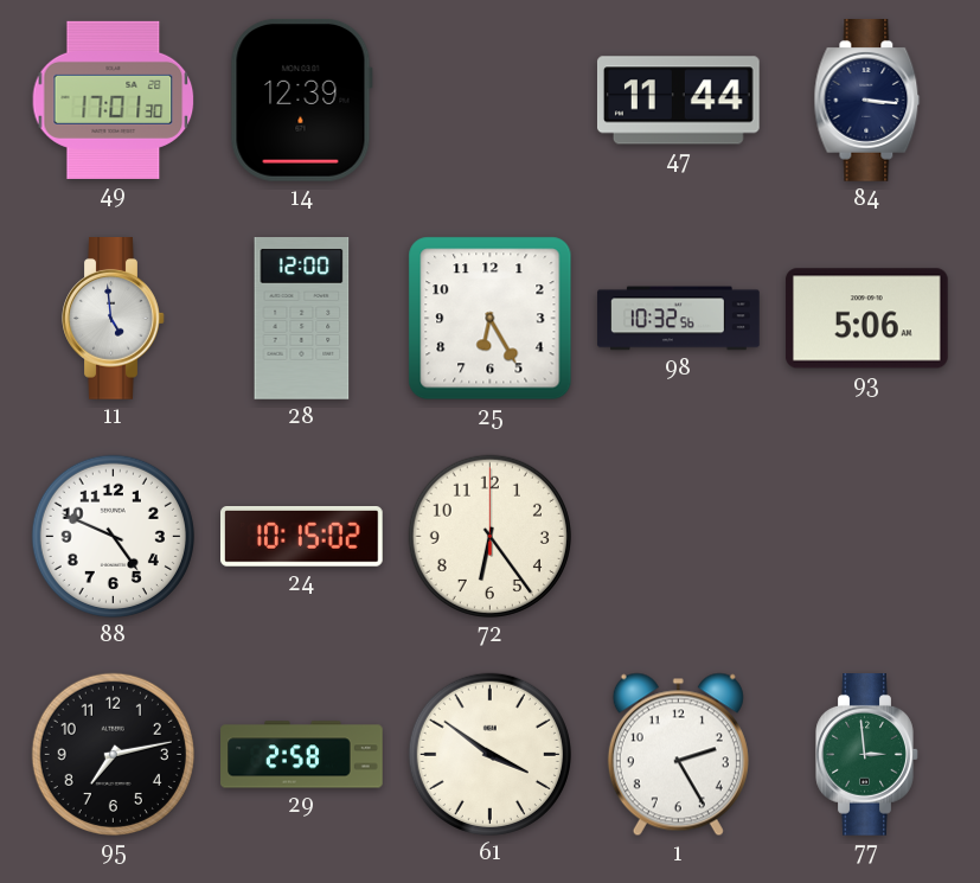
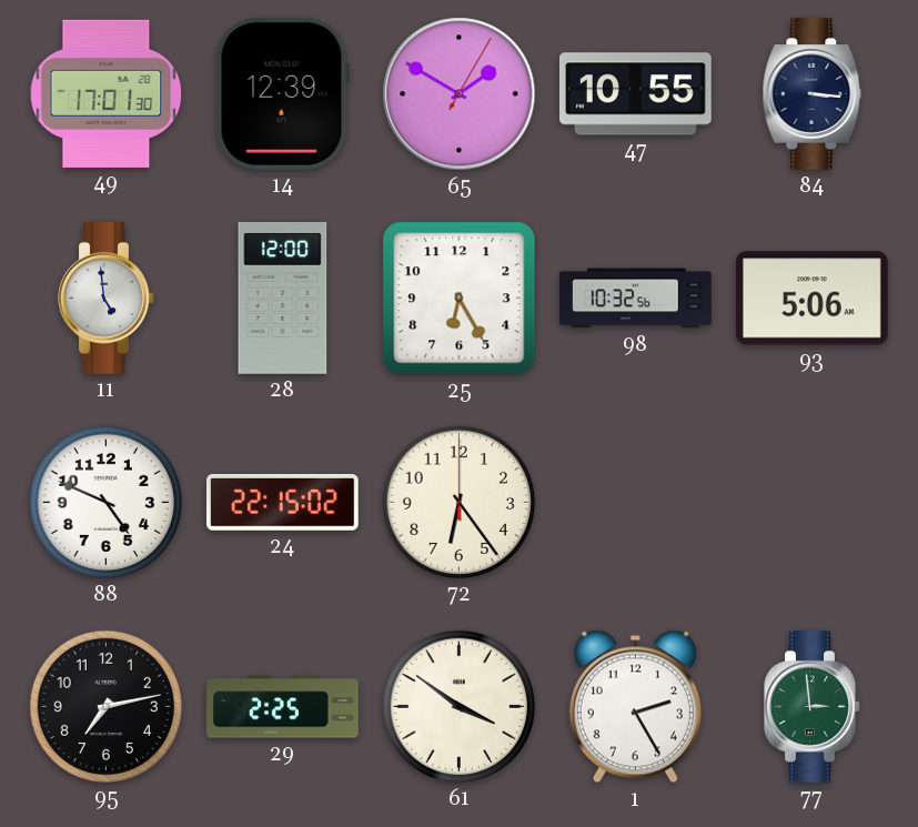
65: none -> 1:50
47: 11:44 -> 10:55
24: 10:15 -> 22:15
29: 2:58 -> 2:25
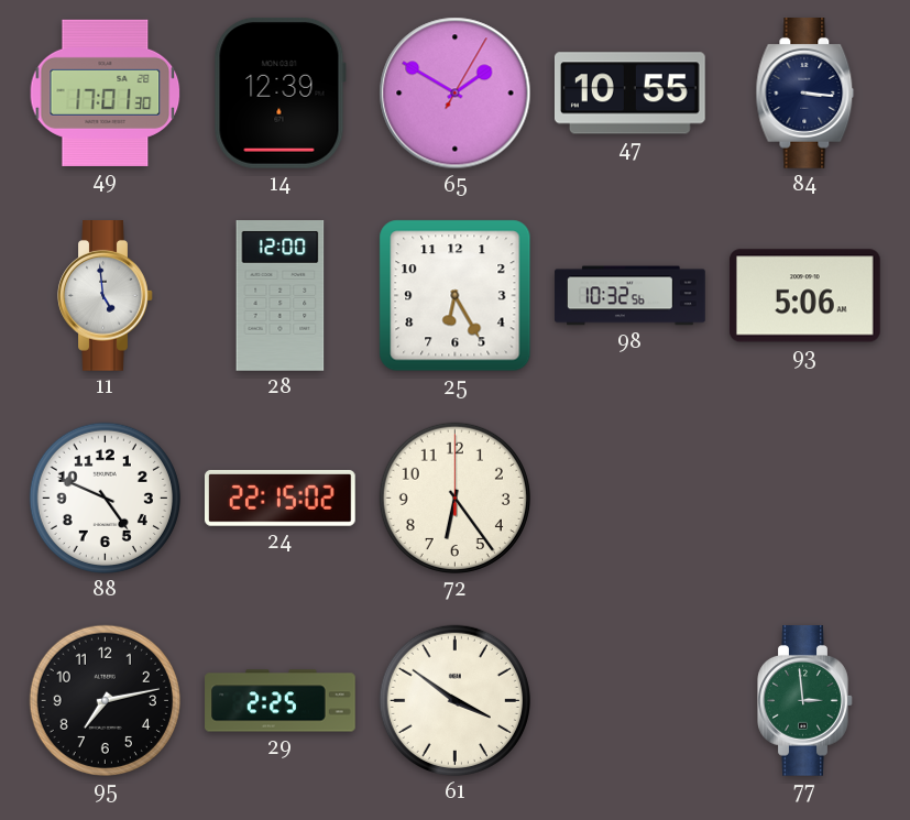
1: 2:25 -> none
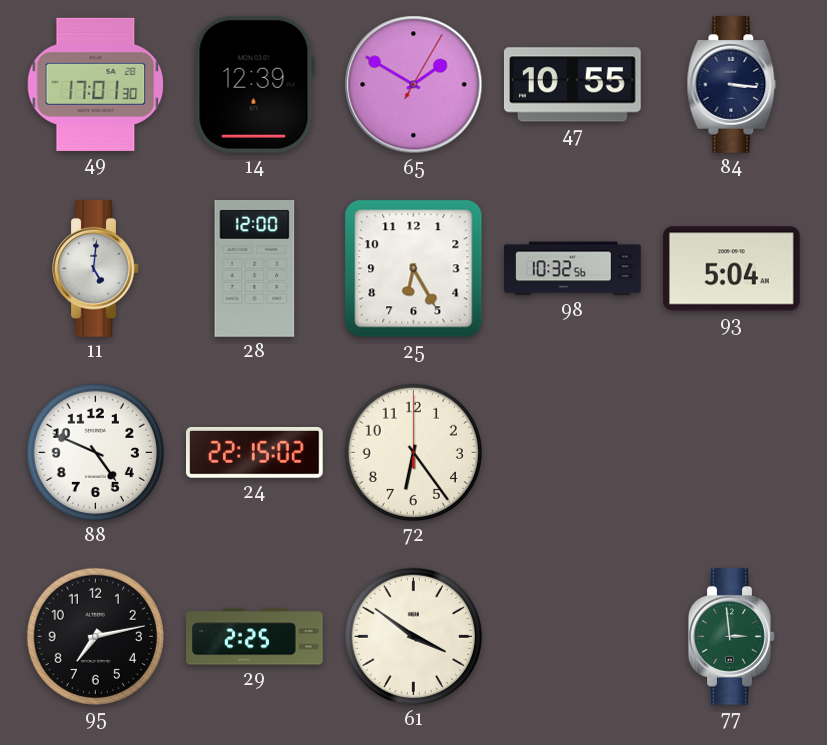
11: 4:59 -> 5:01
93: 5:06 -> 5:04
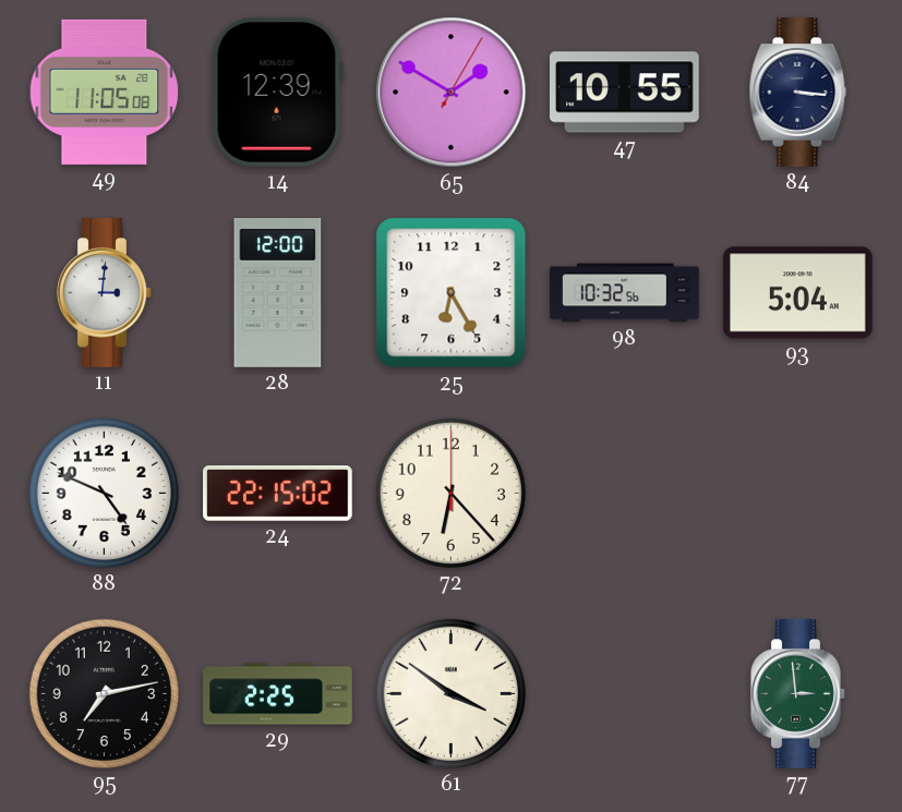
49: 17:01 -> 11:05
11: 5:01 -> 3:01
72: 6:24 -> 6:23
